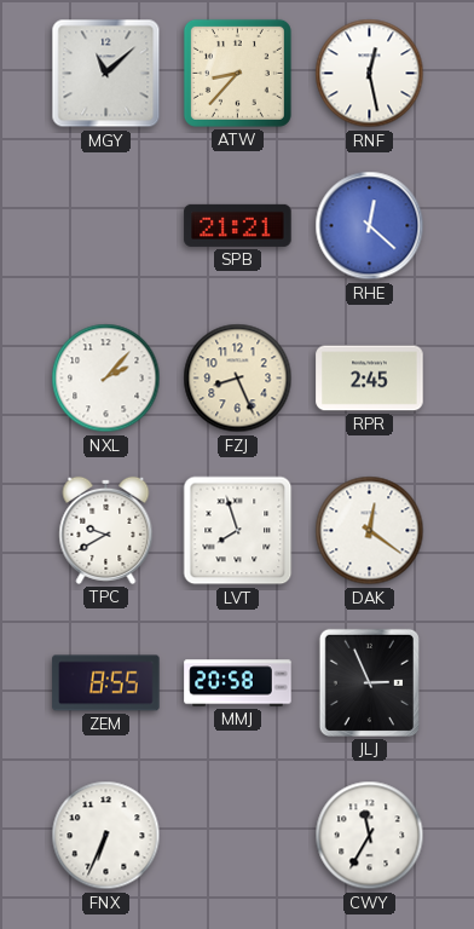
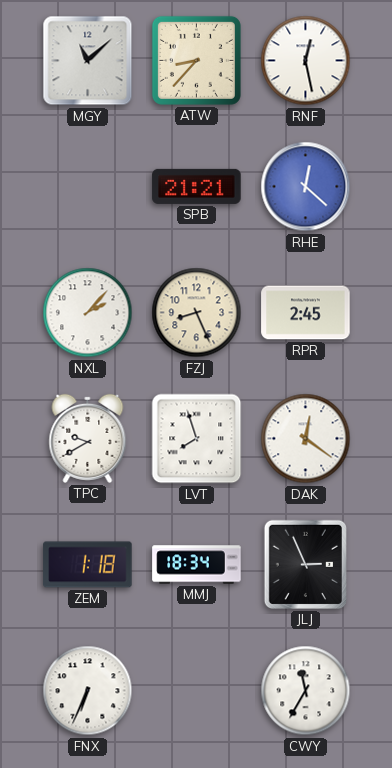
ZEM: 8:55 -> 1:18
MMJ: 20:58 -> 18:34
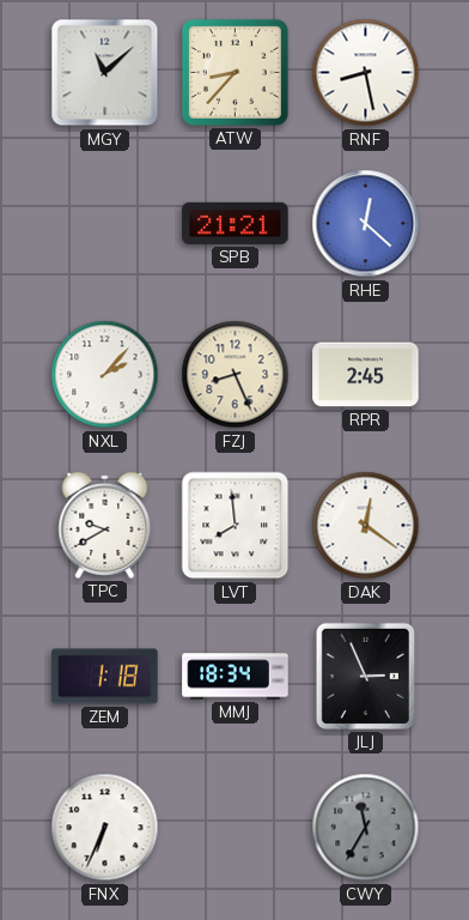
RNF: 12:28 -> 8:28
LVT: 7:57 -> 7:59
CWY dial: white -> grey
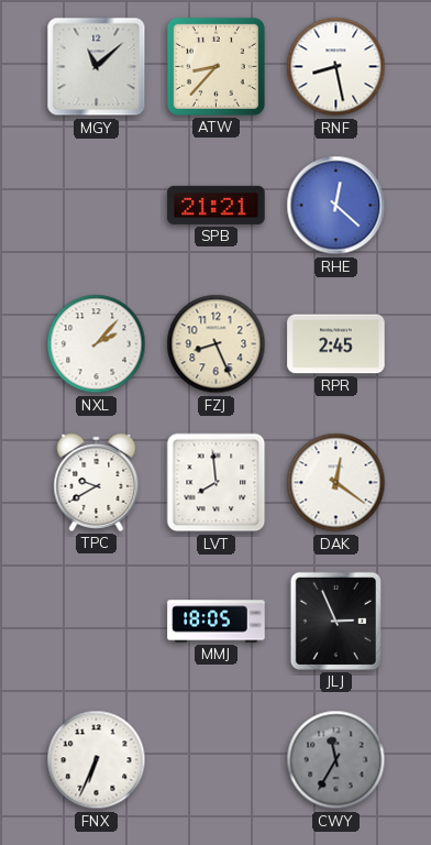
ZEM: 1:18 -> none
MMJ: 18:34 -> 18:05
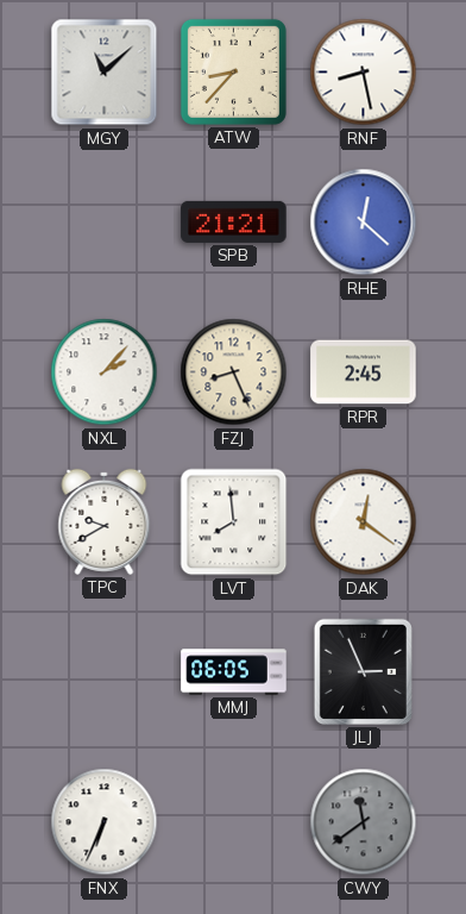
MMJ: 18:05 -> 06:05
CWY: 11:35 -> 11:39
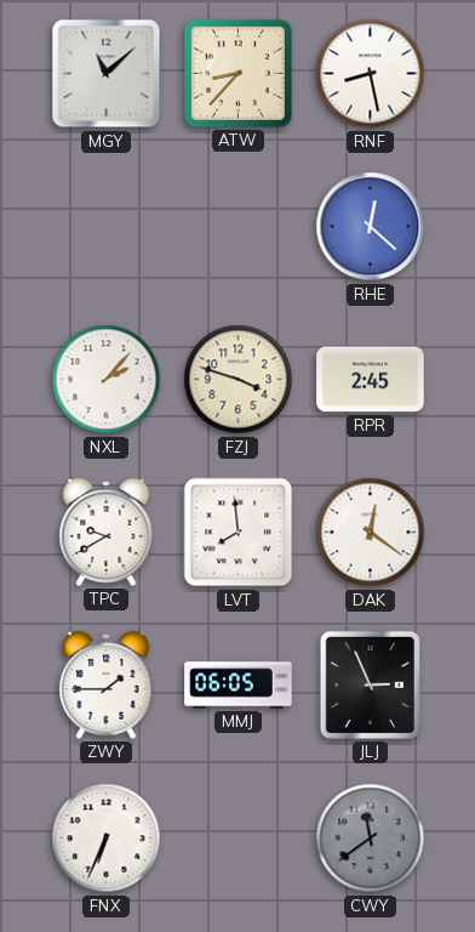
SPB: 21:21 -> none
FZJ: 8:26 -> 3:48
ZWY: none -> 1:45
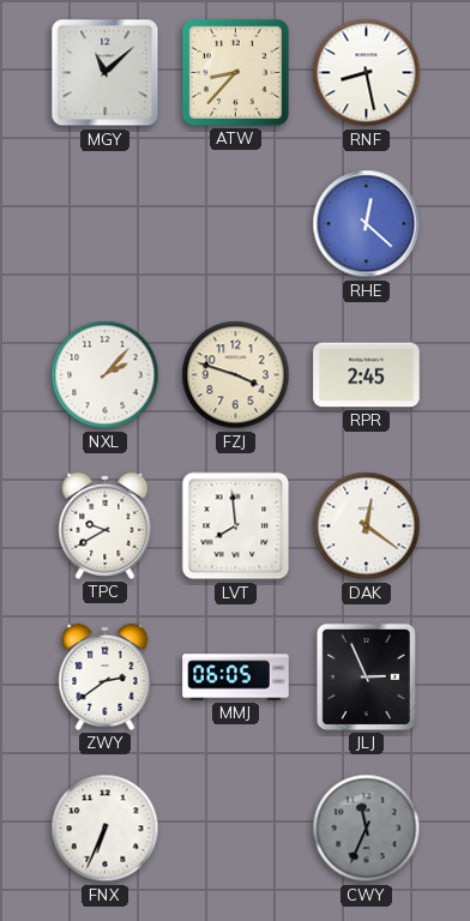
ZWY: 1:45 -> 2:39
CWY: 11:39 -> 11:34
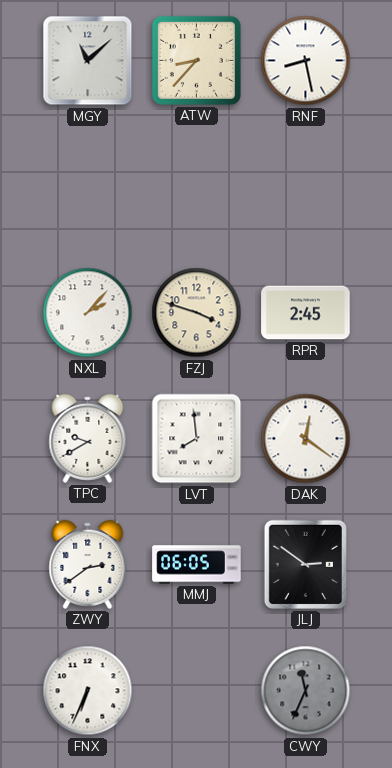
RHE: 12:22 -> none
JLJ: 2:56 -> 2:51
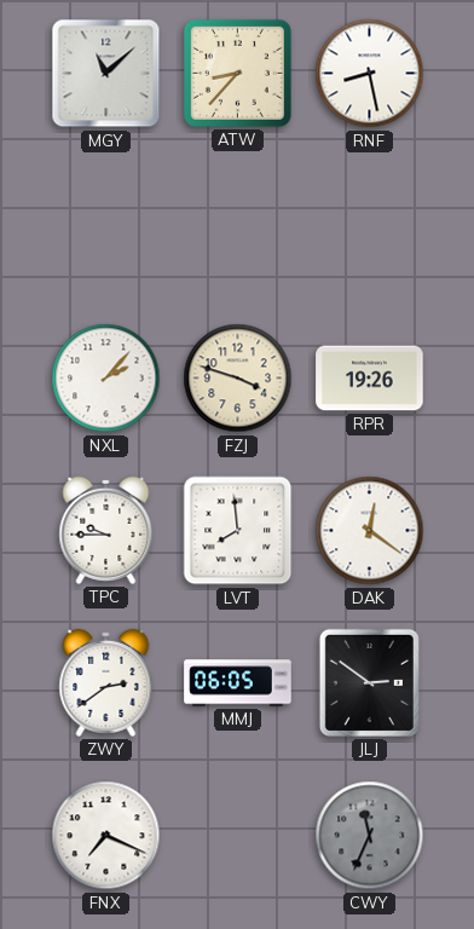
RPR: 2:45 -> 19:26
TPC: 9:40 -> 9:45
FNX: 6:34 -> 7:19
